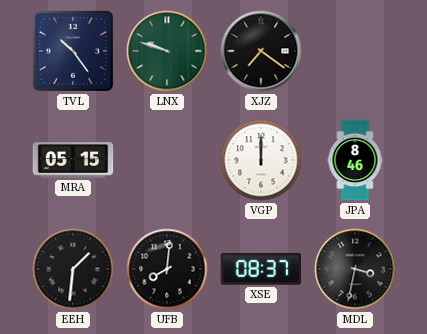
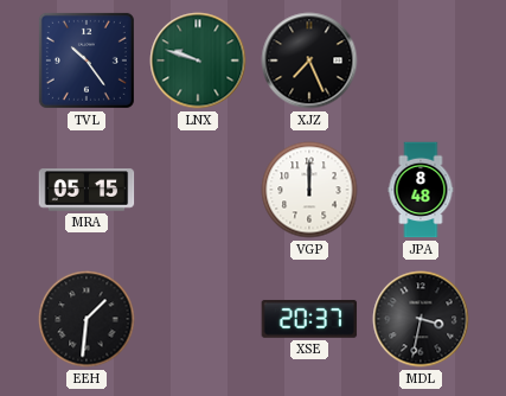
XJZ: 7:21 -> 7:26
JPA: 8:46 -> 8:48
UFB: 8:01 -> none
XSE: 08:37 -> 20:37
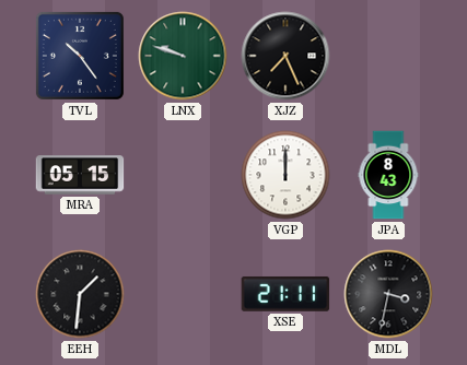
JPA: 8:48 -> 8:43
XSE: 20:37 -> 21:11
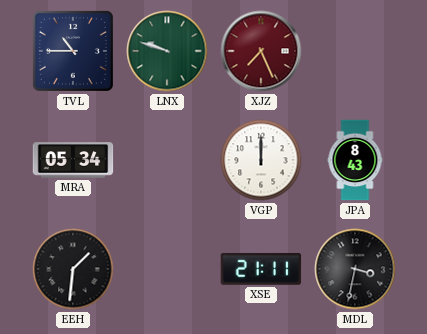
TVL: 10:24 -> 10:45
XJZ dial: black -> burgundy
MRA: 05:15 -> 05:34
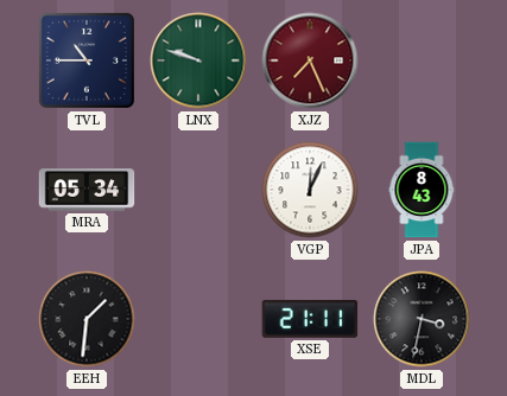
VGP: 12:00 -> 12:04
